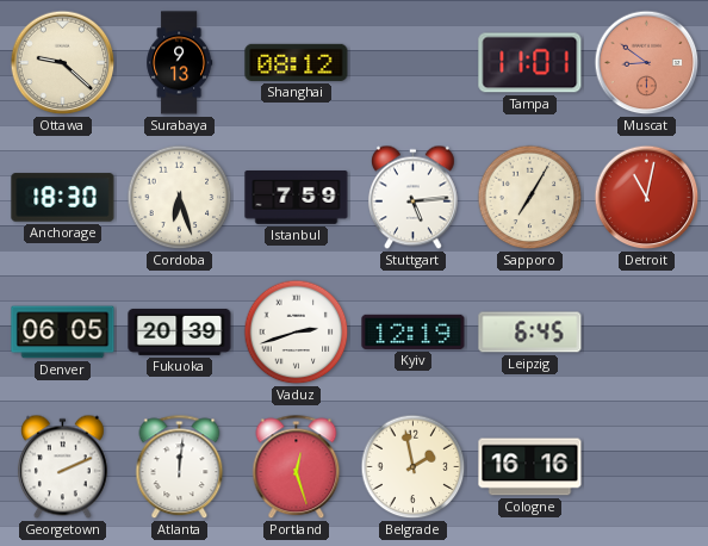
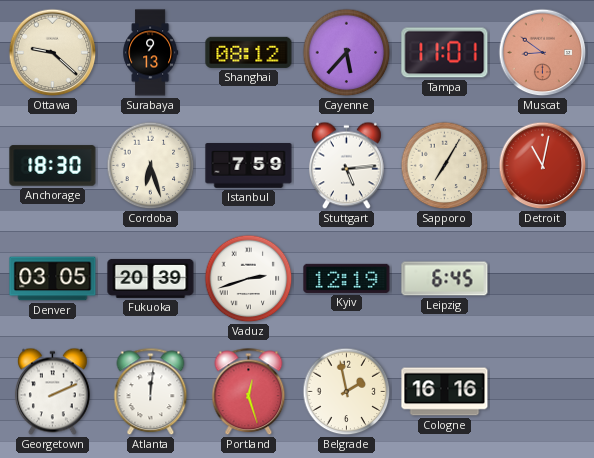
Cayenne: none -> 5:37
Denver: 06:05 -> 03:05
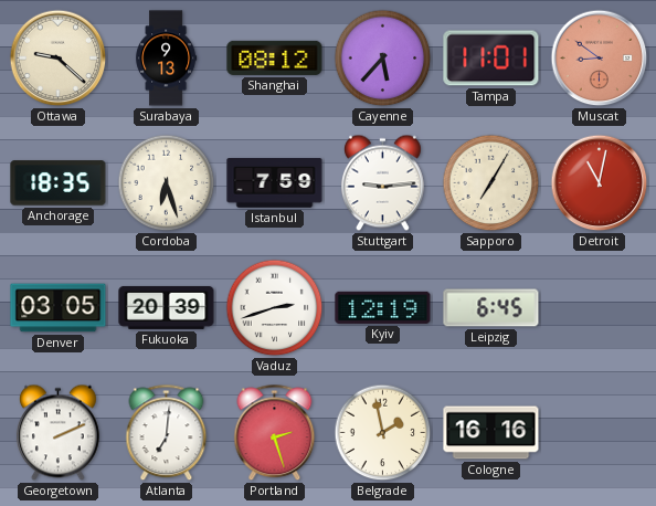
Anchorage: 18:30 -> 18:35
Stuttgart: 5:14 -> 9:14
Atlanta: 12:01 -> 7:01
Portland: 12:27 -> 2:27
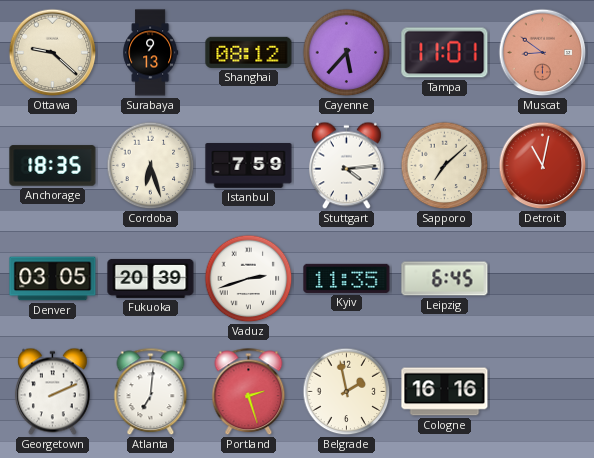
Stuttgart: 9:14 -> 4:14
Sapporo: 7:05 -> 7:08
Kyiv: 12:19 -> 11:35
